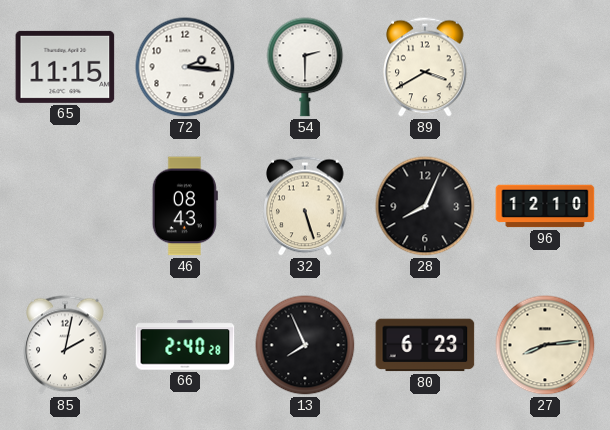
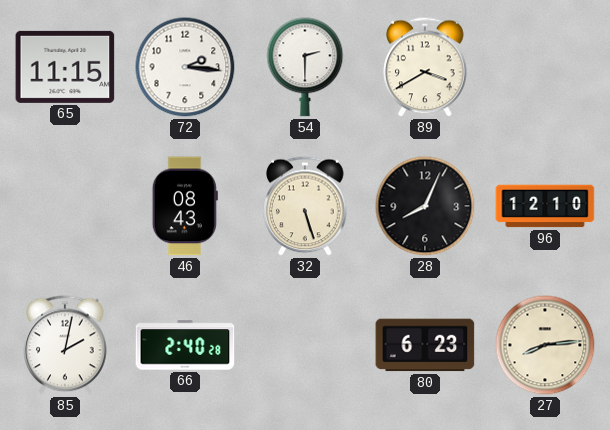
13: 7:56 -> none
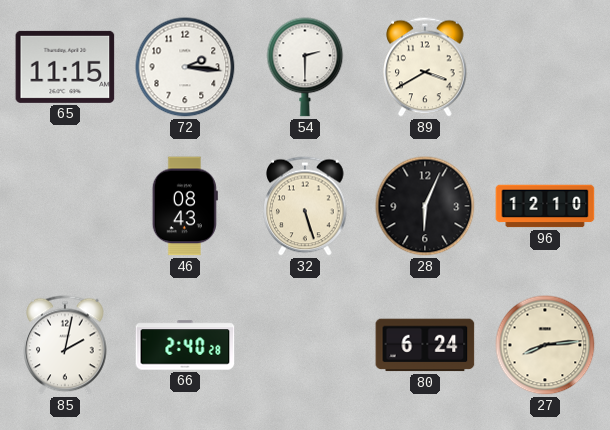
28: 8:04 -> 6:04
80: 6:23 -> 6:24
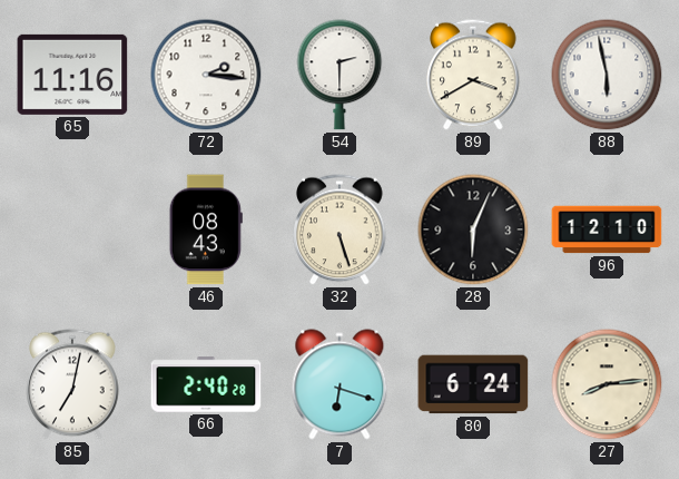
65: 11:15 -> 11:16
88: none -> 5:58
85: 2:02 -> 7:02
7: none -> 6:18
